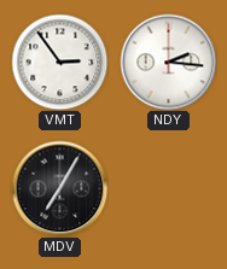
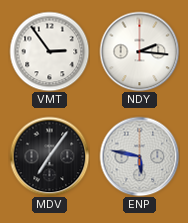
MDV: 7:05 -> 7:06
ENP: none -> 5:47
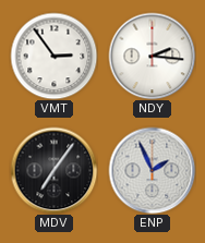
ENP: 5:47 -> 1:56
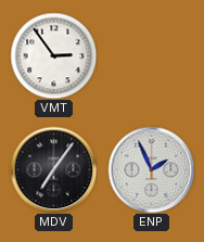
NDY: 2:16 -> none
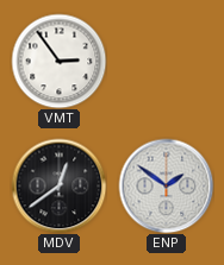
MDV: 7:06 -> 12:39
ENP: 1:56 -> 1:51
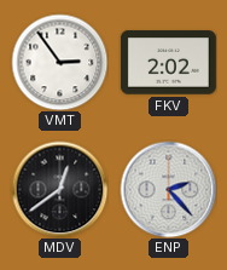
FKV: none -> 2:02
ENP: 1:51 -> 2:23
